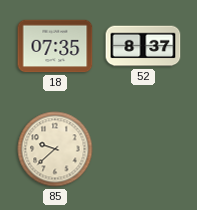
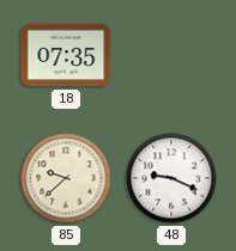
52: 8:37 -> none
48: none -> 9:19
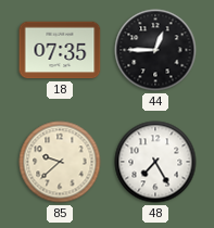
44: none -> 12:45
48: 9:19 -> 7:25
